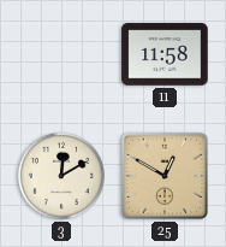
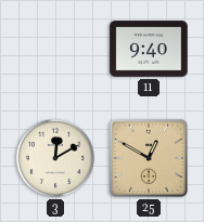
11: 11:58 -> 9:40
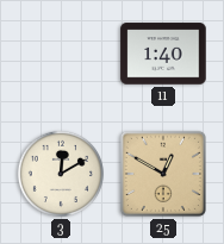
11: 9:40 -> 1:40
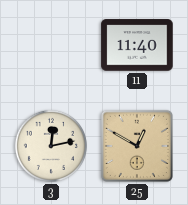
11: 1:40 -> 11:40
3: 12:10 -> 12:13
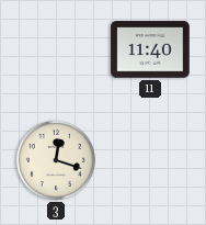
3: 12:13 -> 12:18
25: 12:50 -> none
